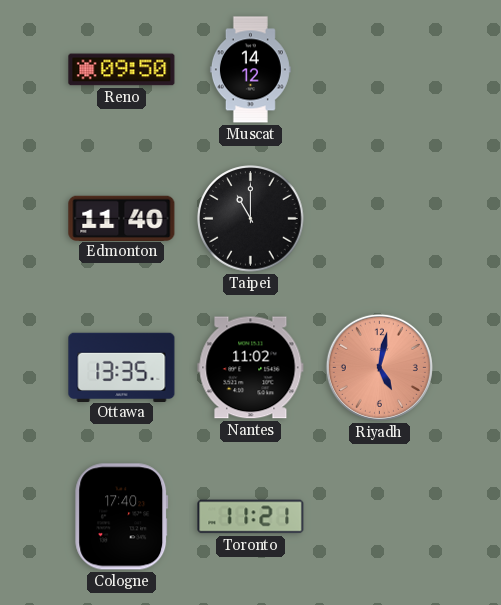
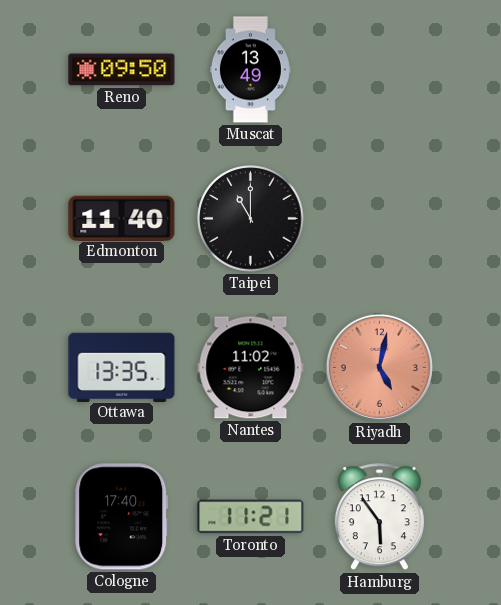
Muscat: 14:12 -> 13:49
Hamburg: none -> 5:54
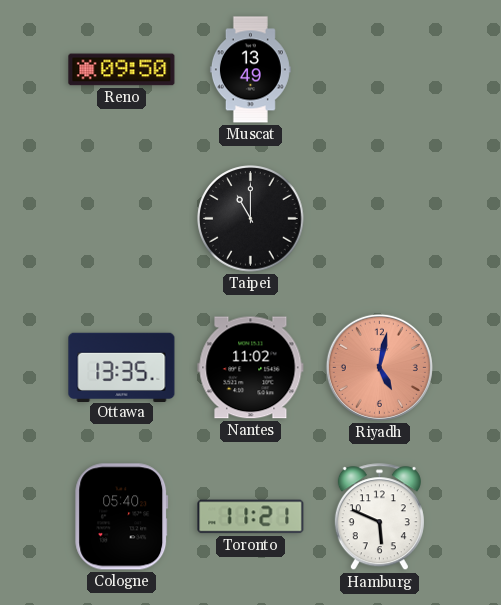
Edmonton: 11:40 -> none
Cologne: 17:40 -> 05:40
Hamburg: 5:54 -> 5:49
